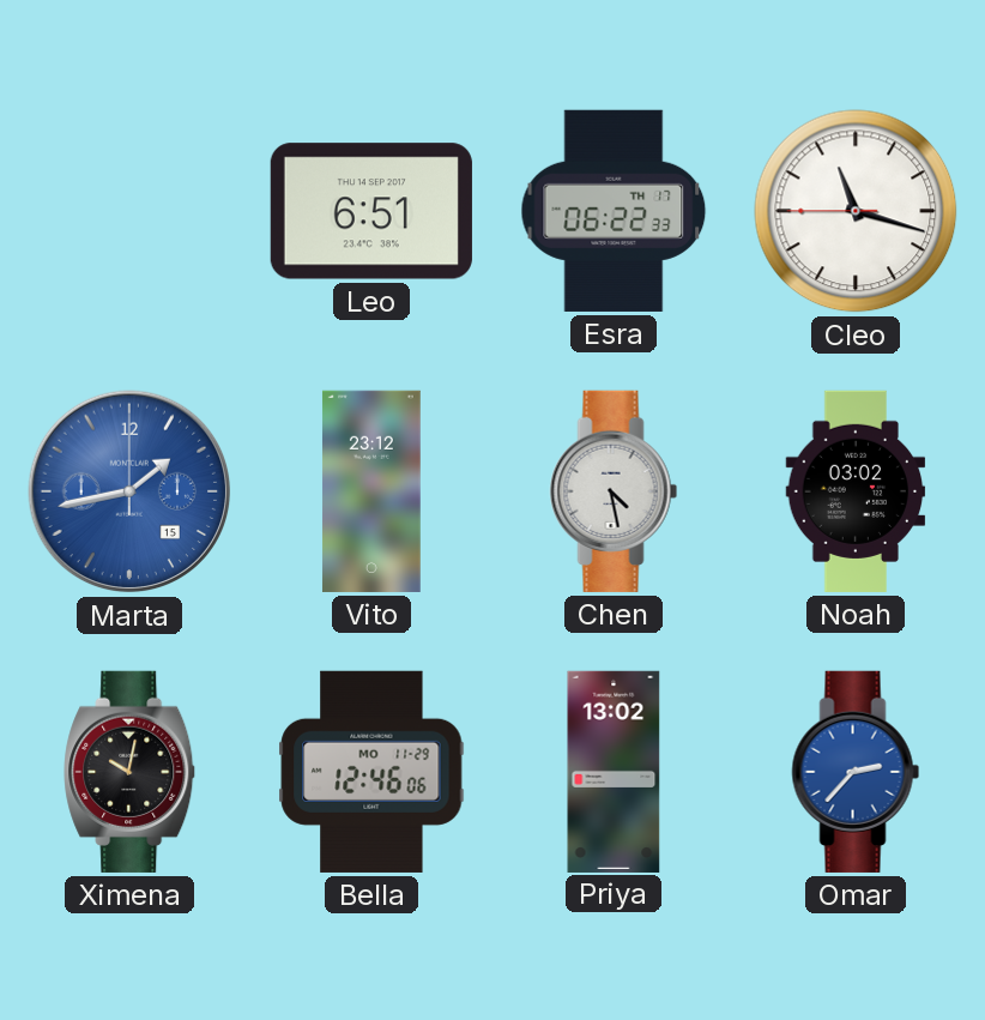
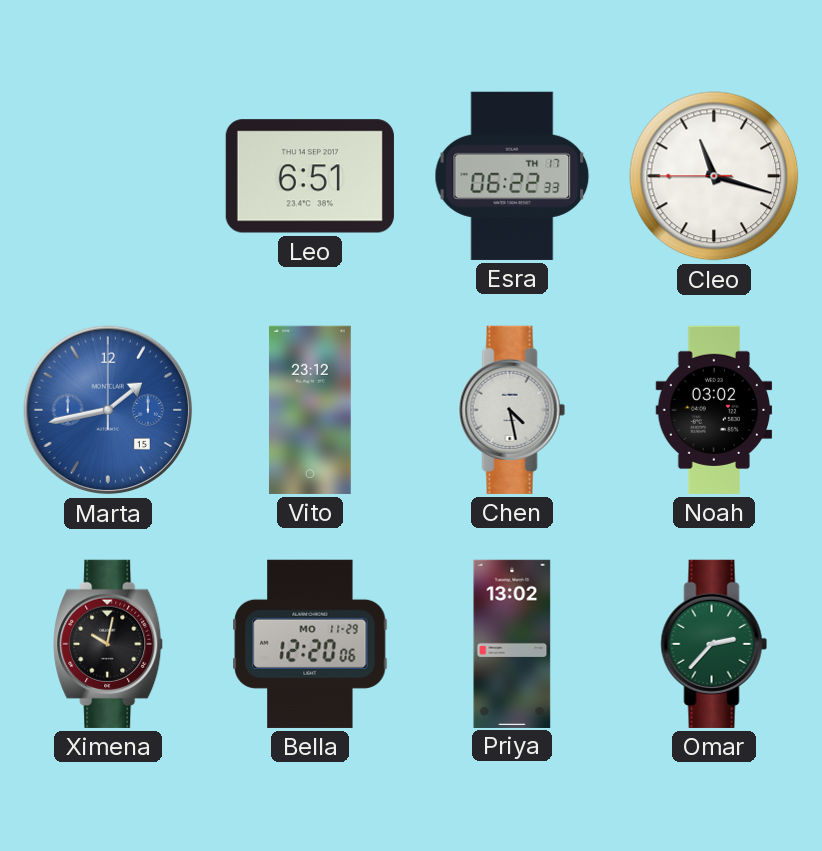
Bella: 12:46 -> 12:20
Omar dial: blue -> green
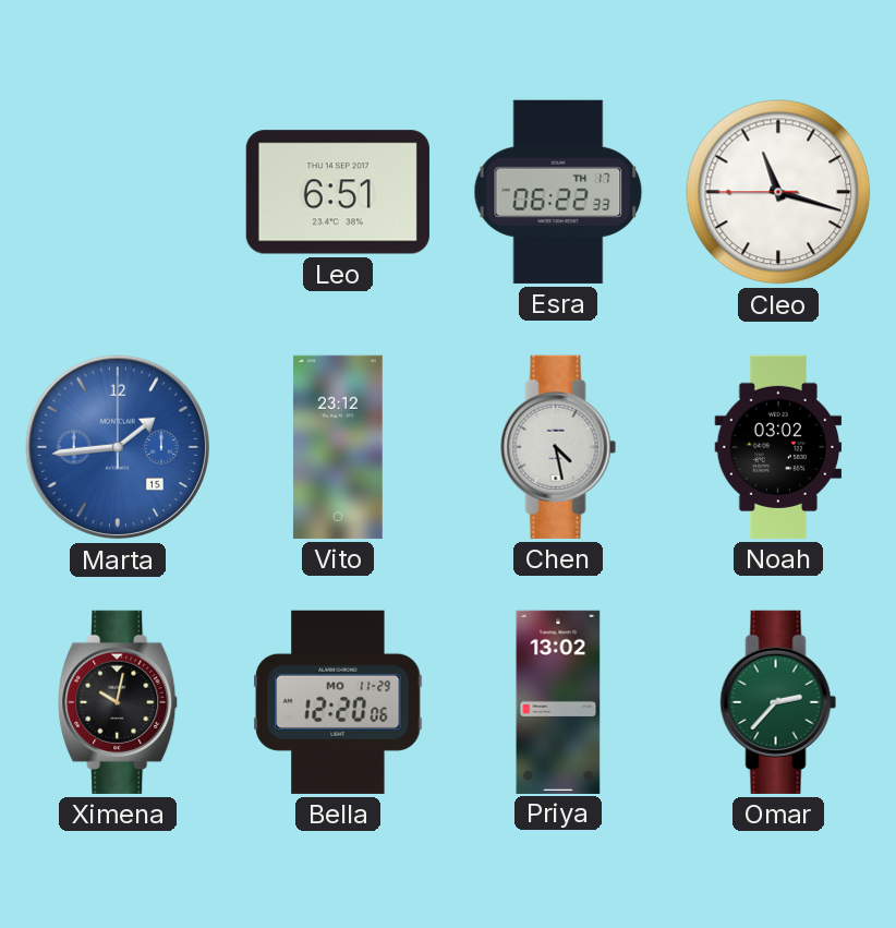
Marta: 1:43 -> 1:44
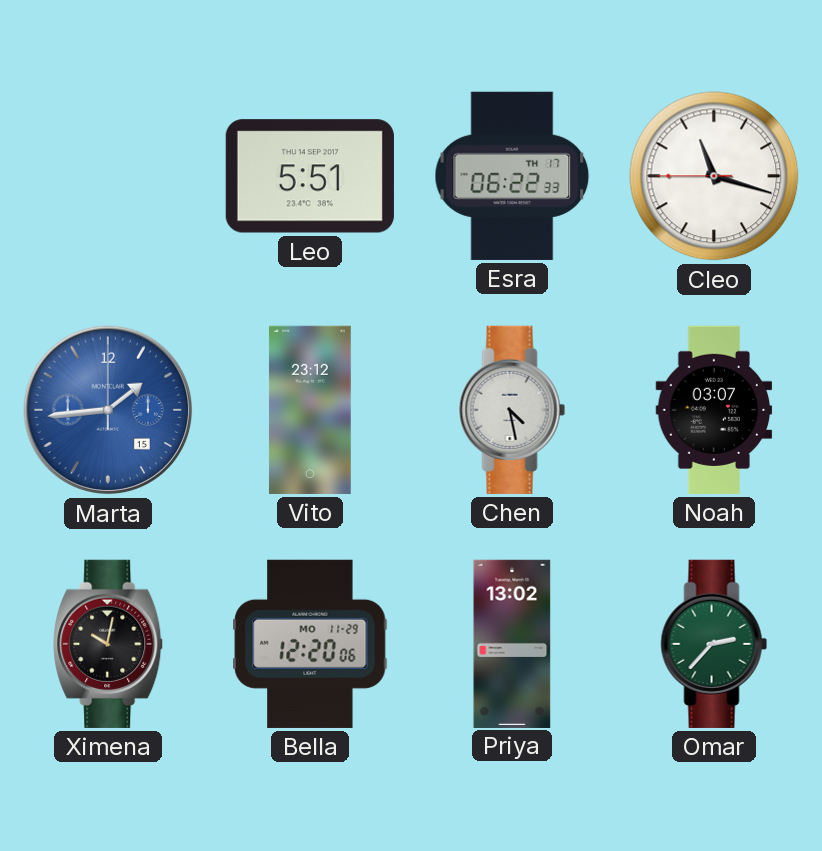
Leo: 6:51 -> 5:51
Noah: 03:02 -> 03:07
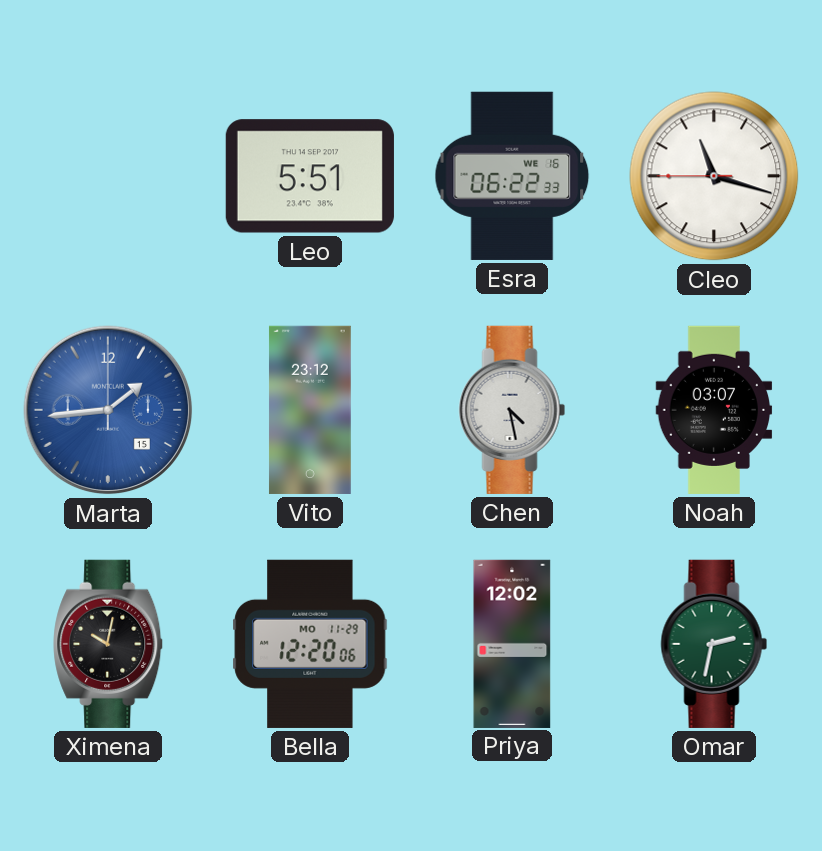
Esra date: TH 17 -> WE 16
Priya: 13:02 -> 12:02
Omar: 2:37 -> 2:32
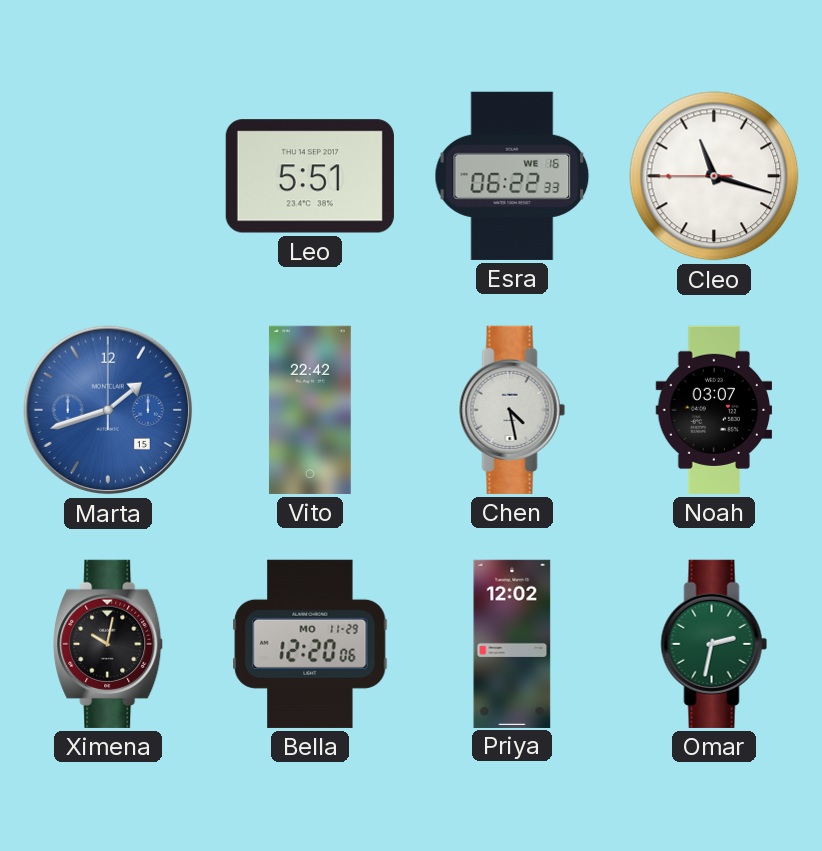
Marta: 1:44 -> 1:42
Vito: 23:12 -> 22:42
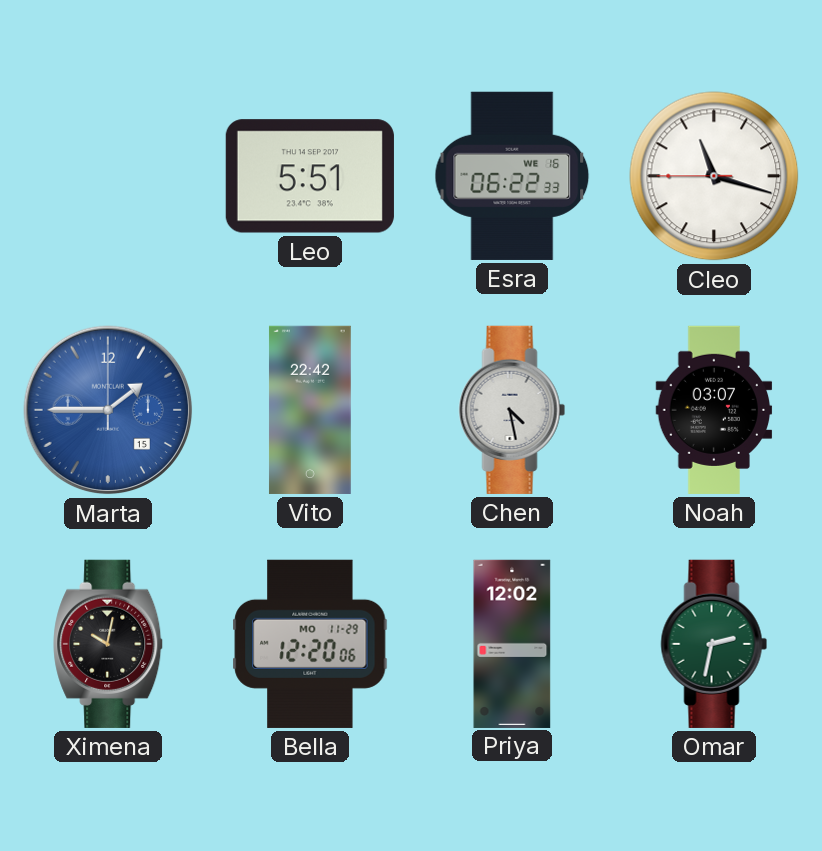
Marta: 1:42 -> 1:45
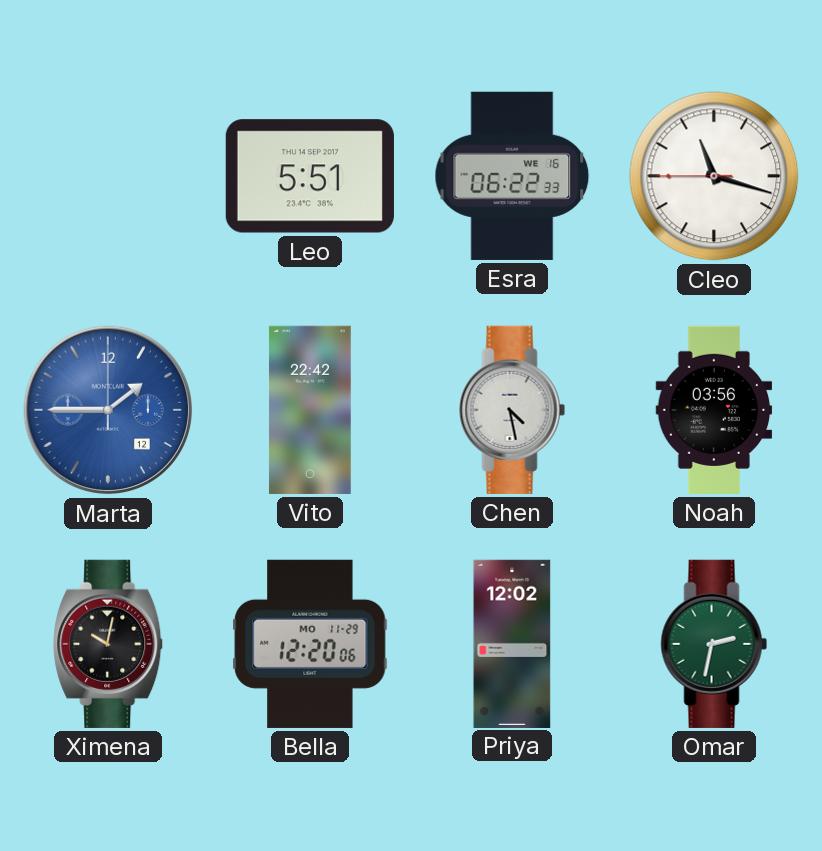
Marta date: 15 -> 12
Noah: 03:07 -> 03:56
